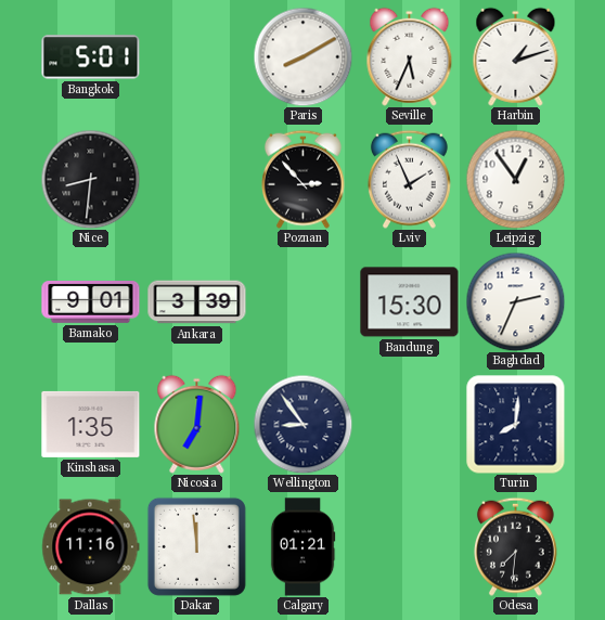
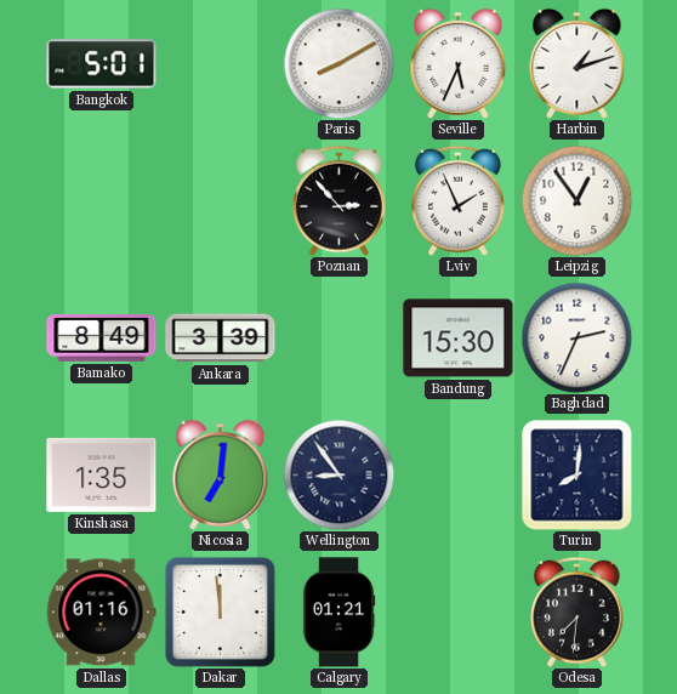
Nice: 8:31 -> none
Bamako: 9:01 -> 8:49
Dallas: 11:16 -> 01:16
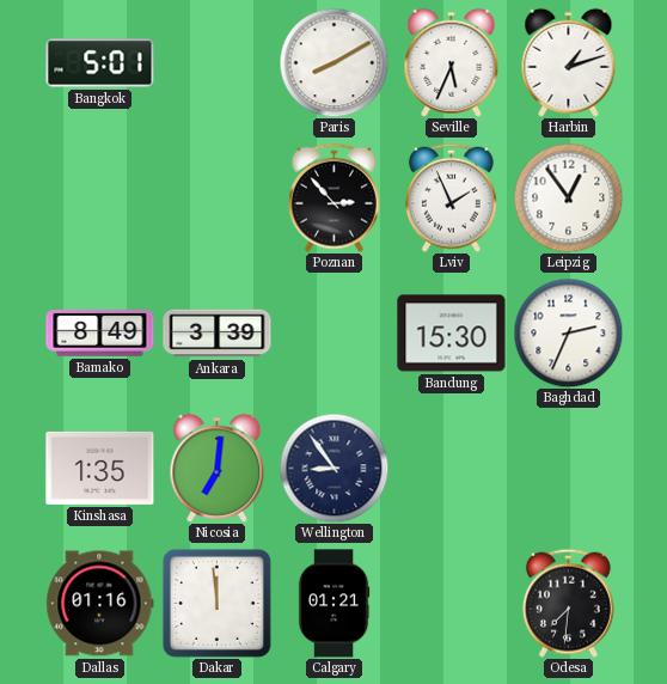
Turin: 8:01 -> none
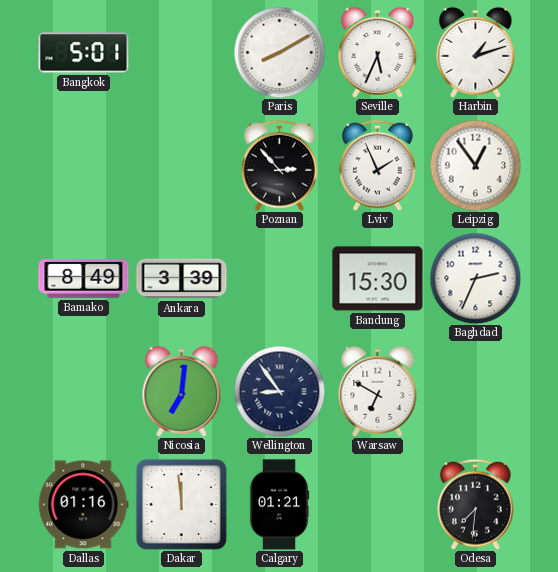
Kinshasa: 1:35 -> none
Warsaw: none -> 6:50
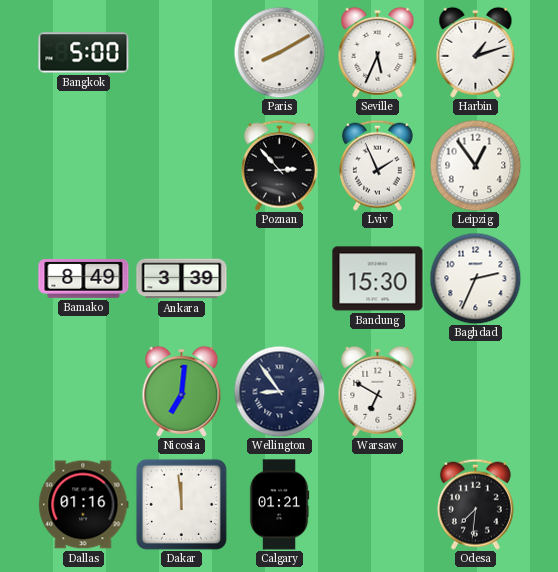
Bangkok: 5:01 -> 5:00
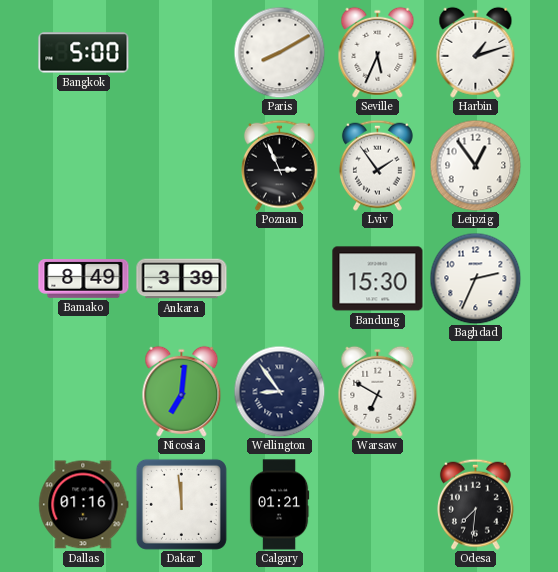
Poznan: 2:53 -> 2:56
Lviv: 1:56 -> 1:54
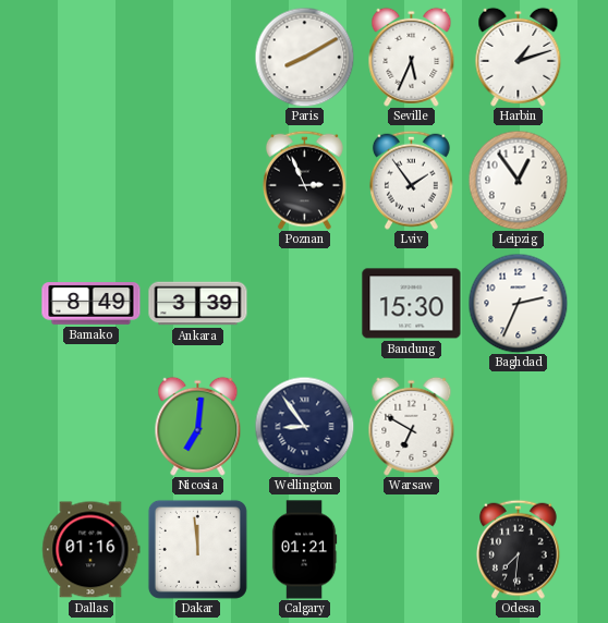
Bangkok: 5:00 -> none
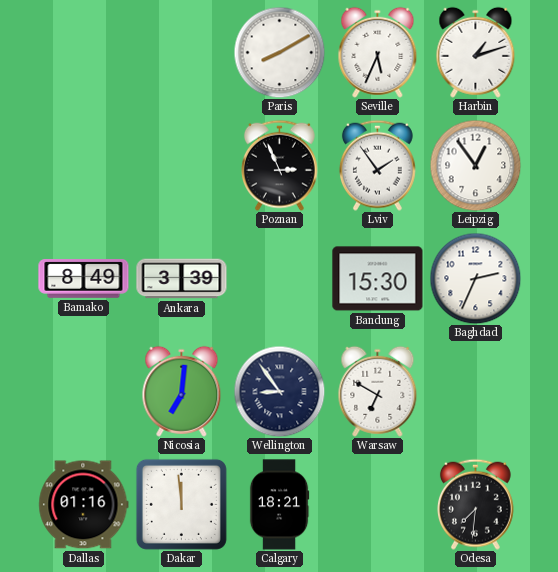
Calgary: 01:21 -> 18:21
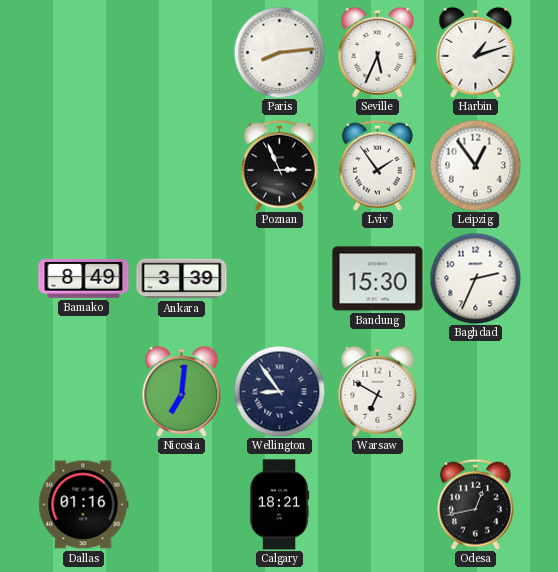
Paris: 8:10 -> 8:14
Dakar: 11:59 -> none
Odesa: 7:31 -> 12:43
